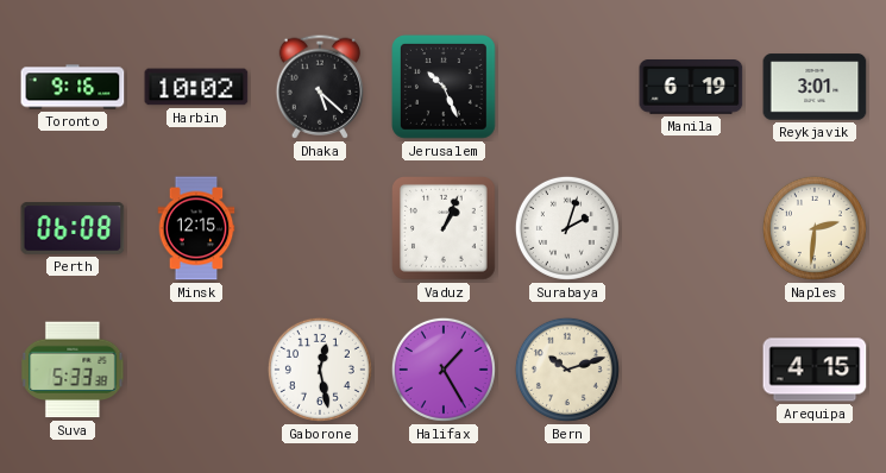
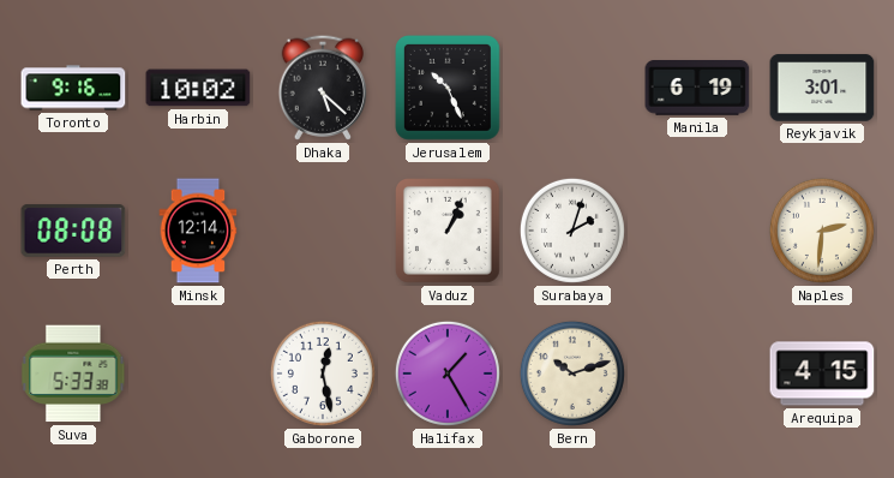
Perth: 06:08 -> 08:08
Minsk: 12:15 -> 12:14
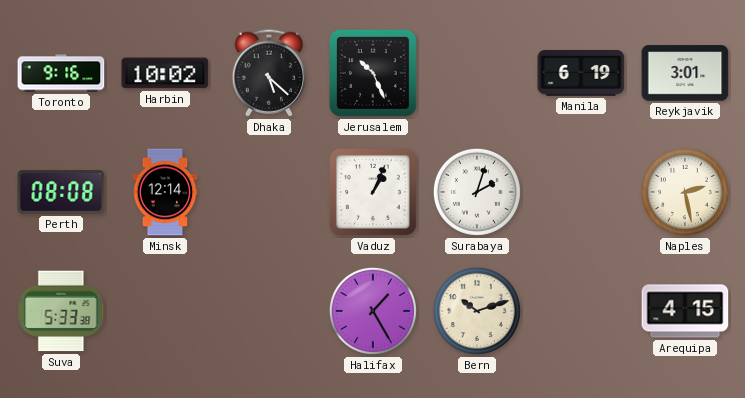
Naples: 2:31 -> 2:28
Gaborone: 12:28 -> none
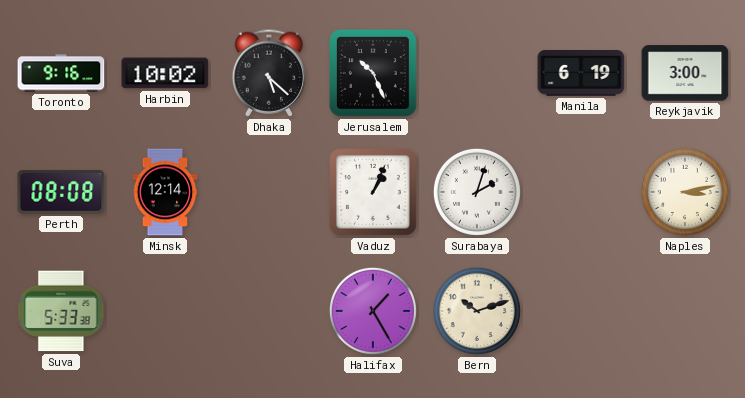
Reykjavik: 3:01 -> 3:00
Naples: 2:28 -> 3:13
Arequipa: 4:15 -> none
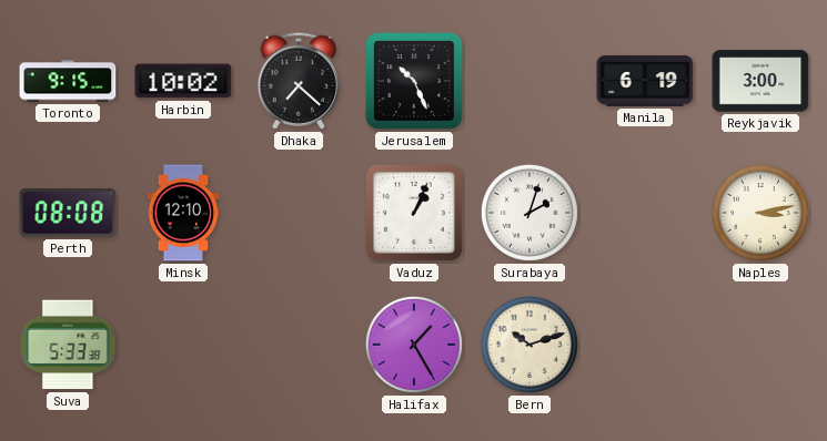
Toronto: 9:16 -> 9:15
Dhaka: 5:22 -> 7:22
Minsk: 12:14 -> 12:10
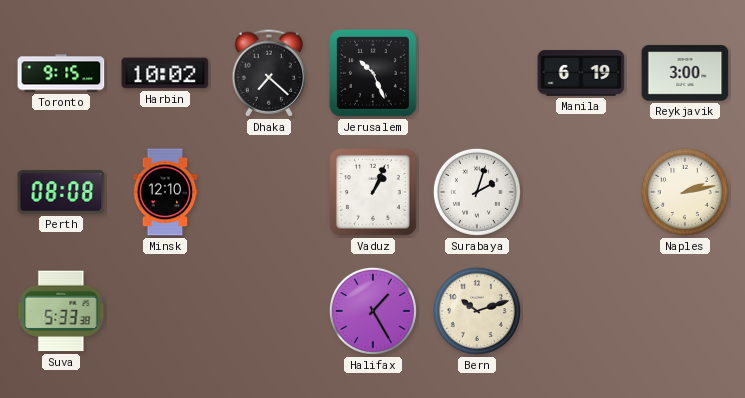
Naples: 3:13 -> 2:13
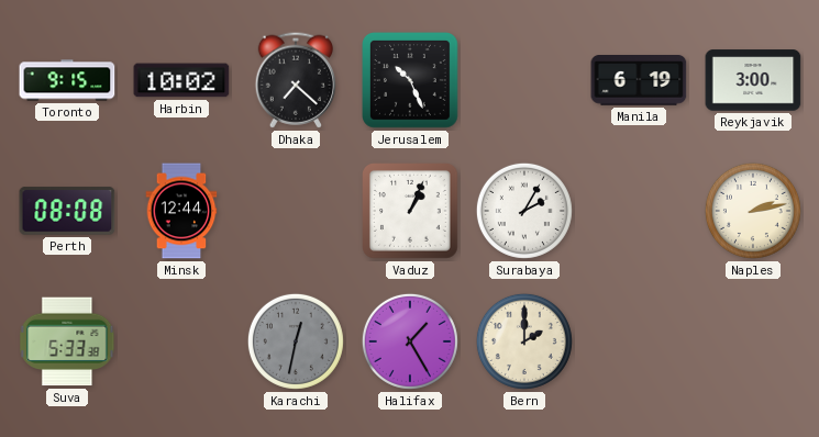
Minsk: 12:10 -> 12:44
Surabaya: 2:03 -> 2:05
Karachi: none -> 12:32
Bern: 10:12 -> 2:00
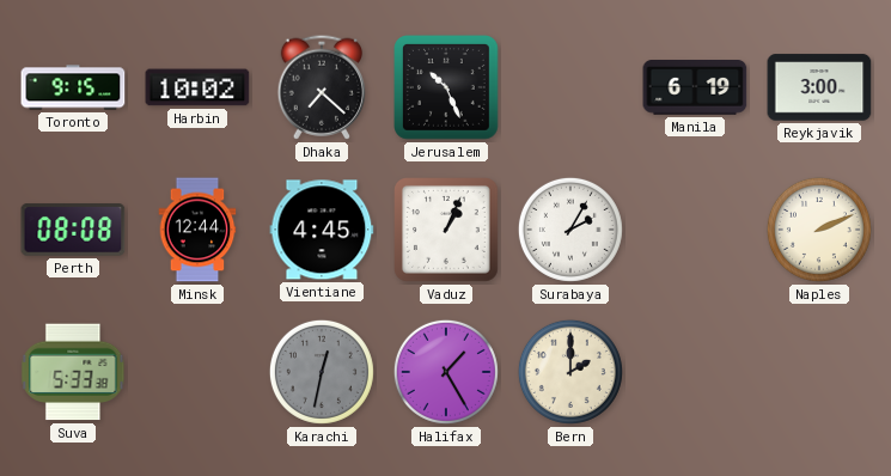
Vientiane: none -> 4:45
Naples: 2:13 -> 2:11
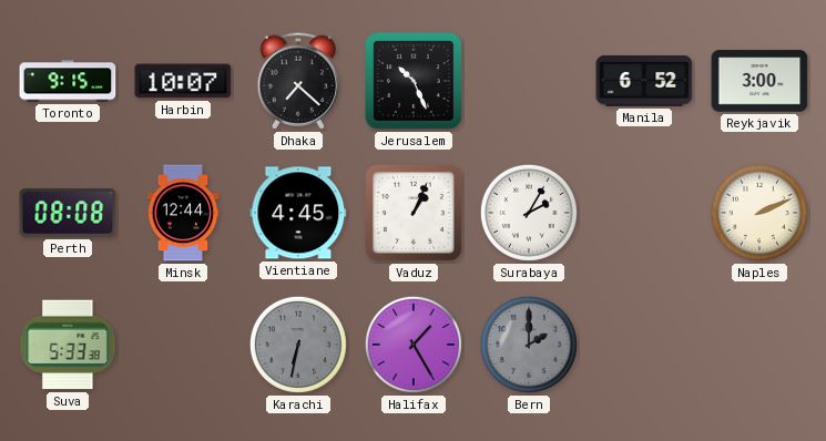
Harbin: 10:02 -> 10:07
Manila: 6:19 -> 6:52
Karachi: 12:32 -> 6:32
Bern dial: cream -> grey
